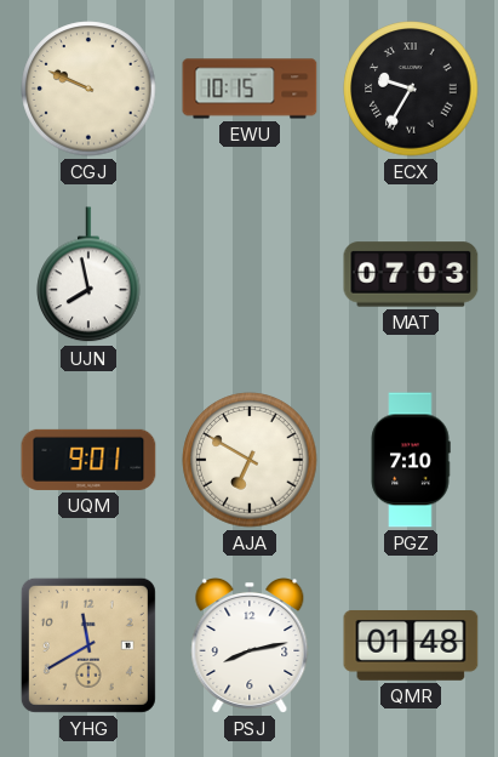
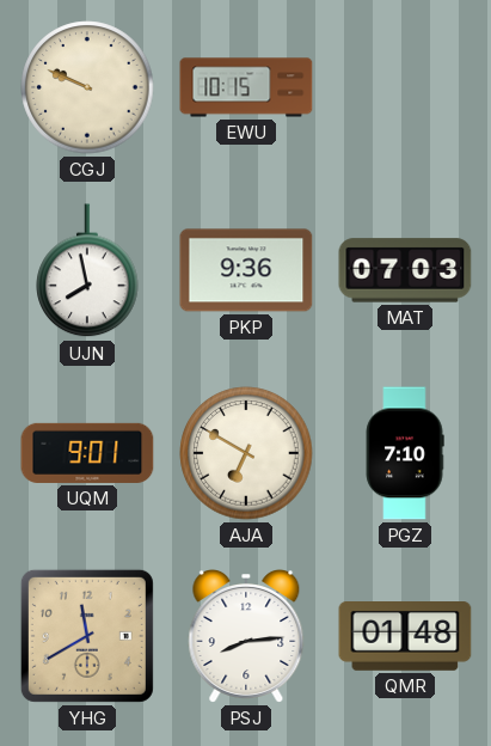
ECX: 9:35 -> none
PKP: none -> 9:36
PSJ: 8:13 -> 8:14
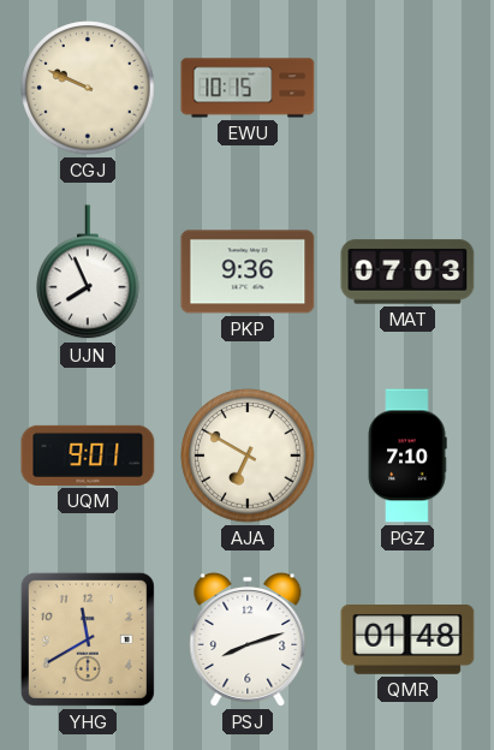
UJN: 7:58 -> 7:56
PSJ: 8:14 -> 8:12
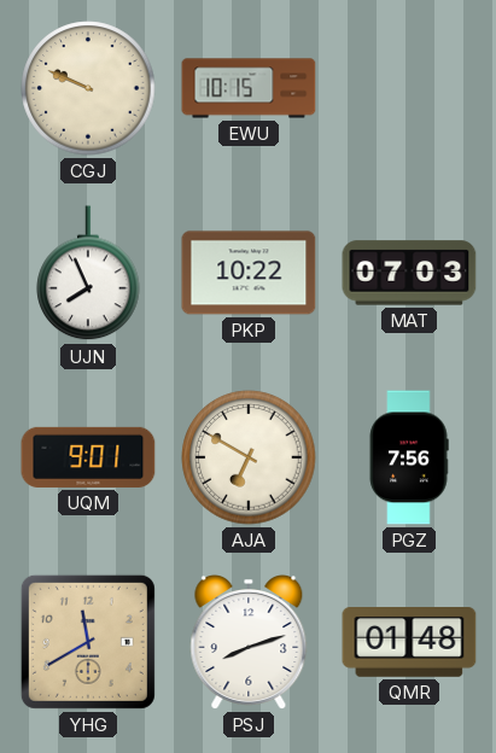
PKP: 9:36 -> 10:22
PGZ: 7:10 -> 7:56
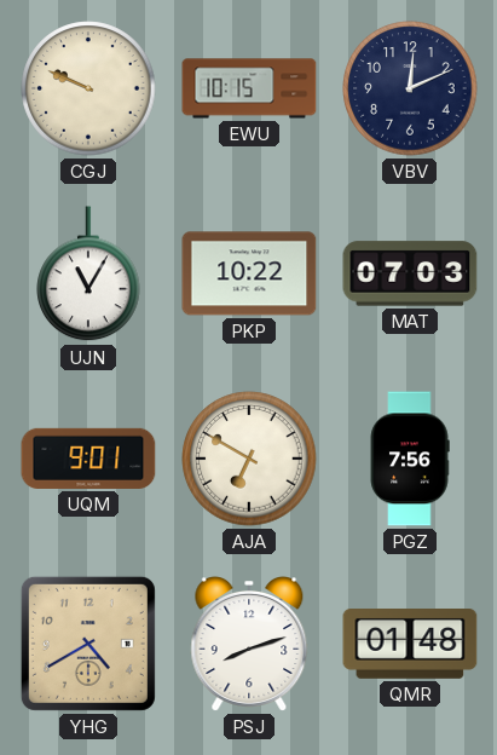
VBV: none -> 12:11
UJN: 7:56 -> 11:05
YHG: 11:40 -> 4:40
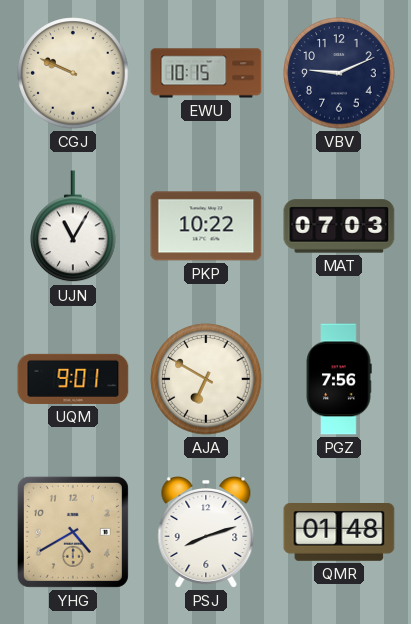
VBV: 12:11 -> 9:11
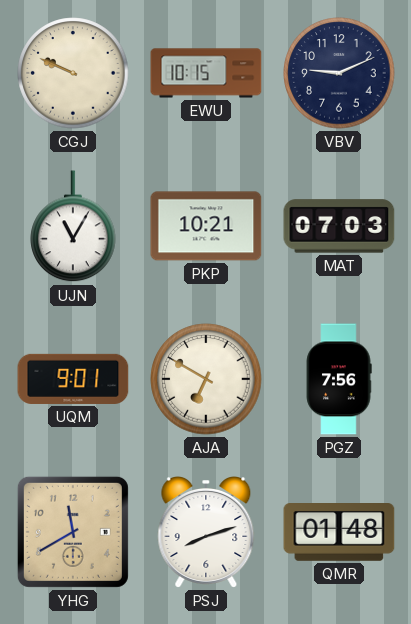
PKP: 10:22 -> 10:21
YHG: 4:40 -> 11:40
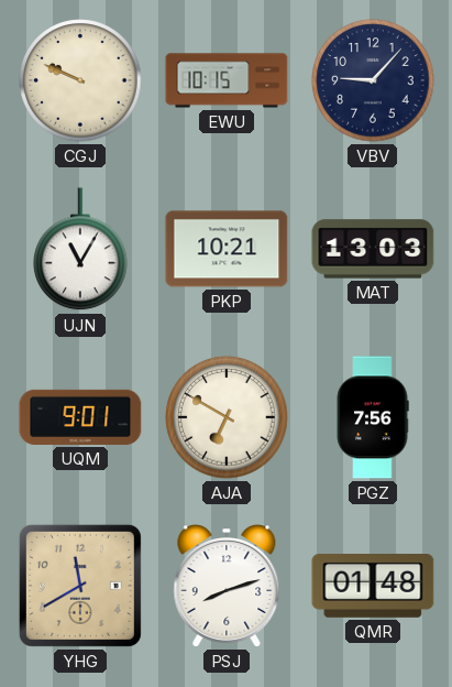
VBV: 9:11 -> 9:07
MAT: 07:03 -> 13:03
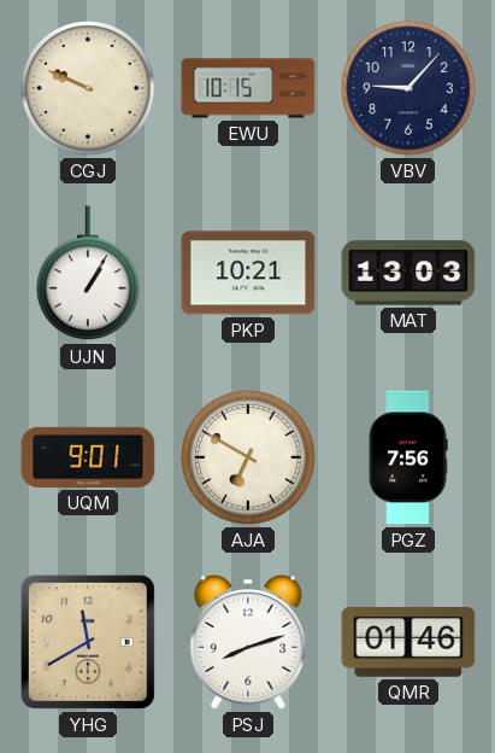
UJN: 11:05 -> 1:05
QMR: 01:48 -> 01:46
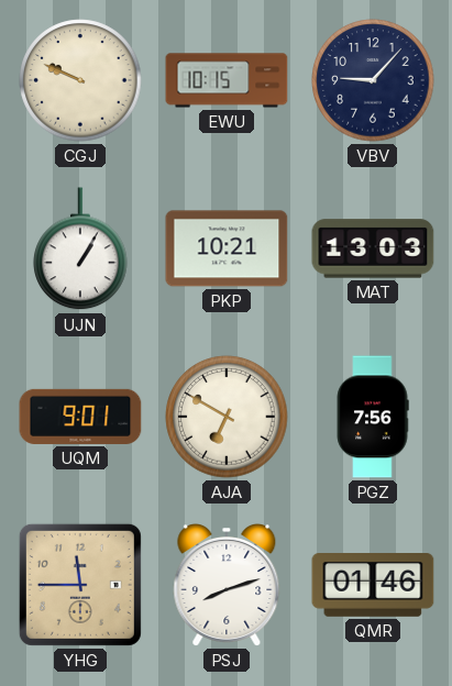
YHG: 11:40 -> 11:45
